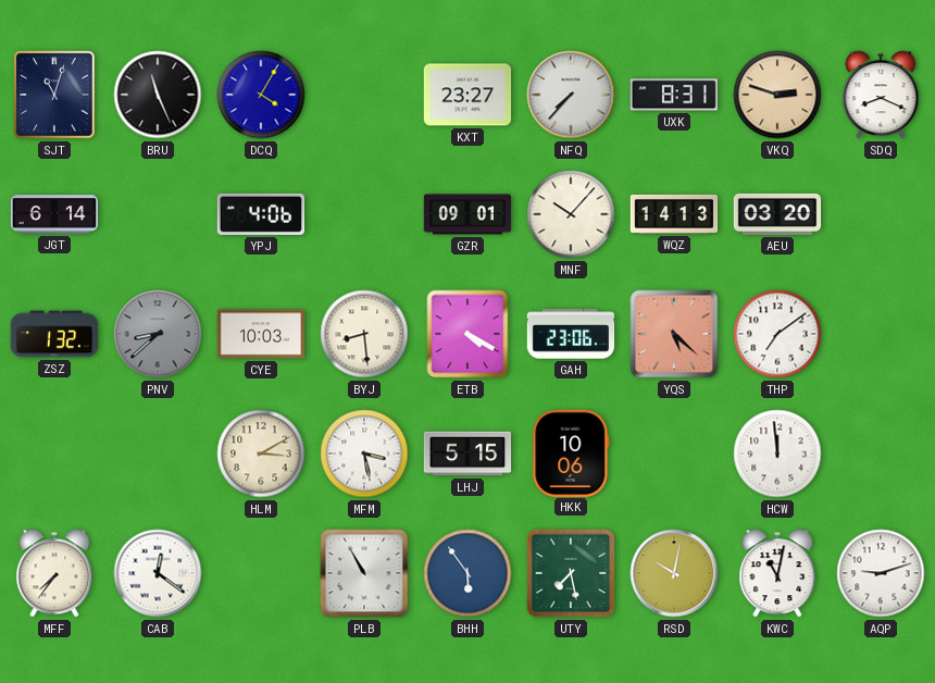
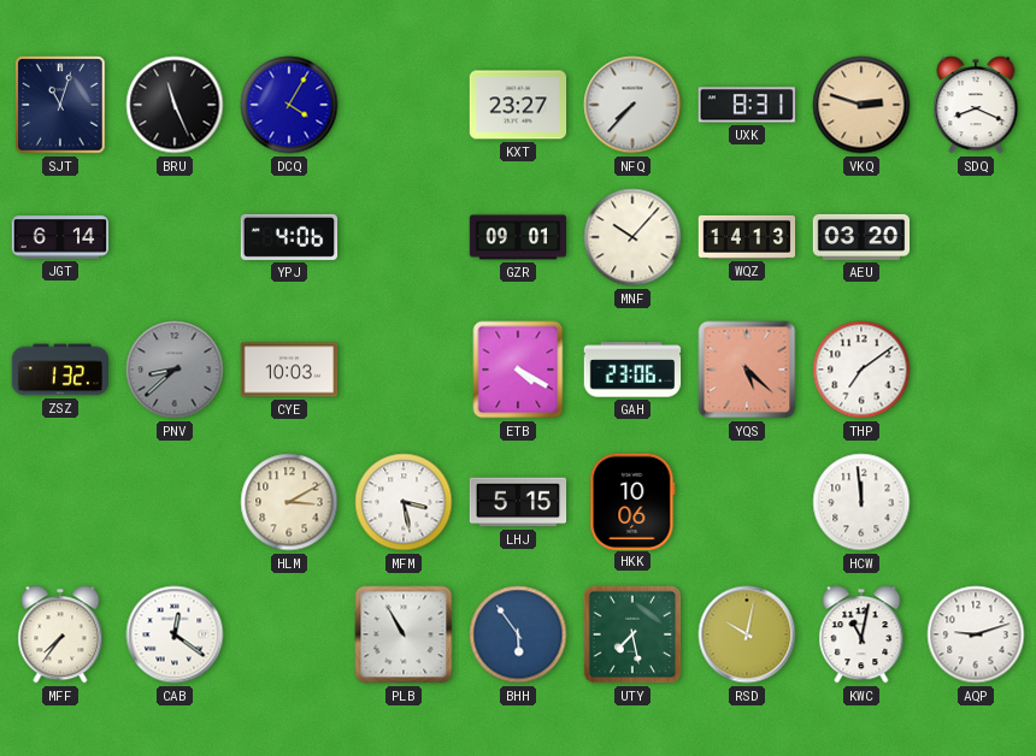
BYJ: 8:29 -> none
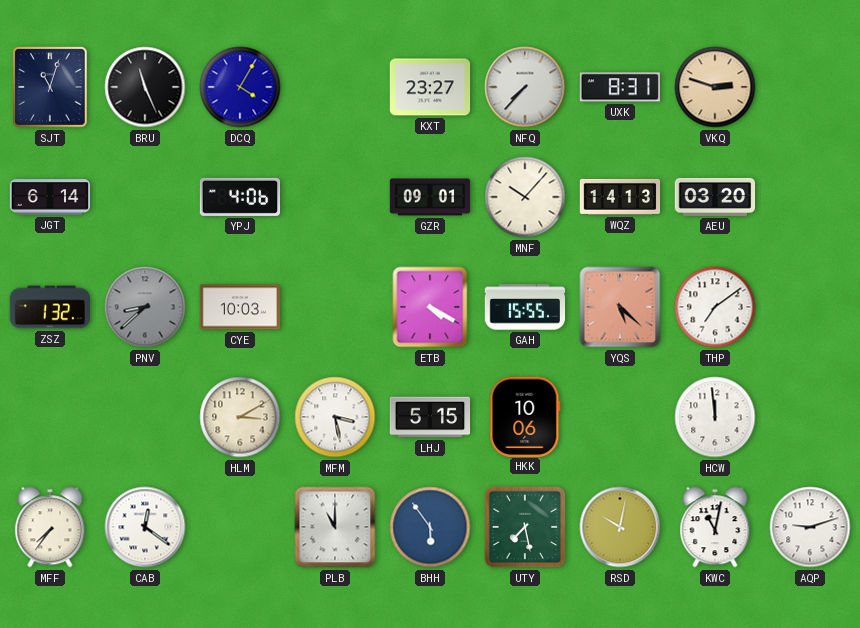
SDQ: 8:19 -> none
GAH: 23:06 -> 15:55
PLB: 10:55 -> 11:00
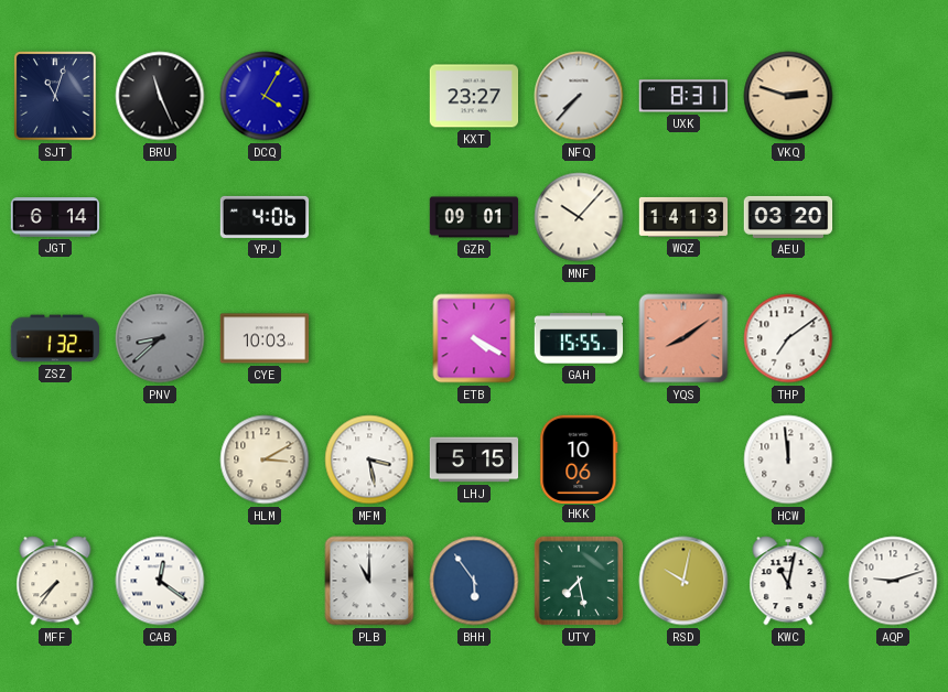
YQS: 5:22 -> 8:09
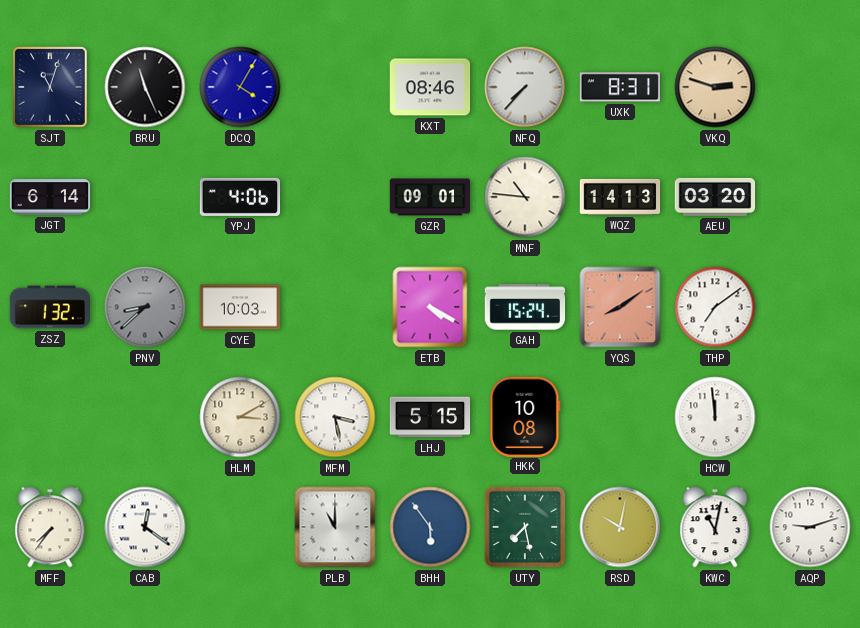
KXT: 23:27 -> 08:46
MNF: 10:07 -> 10:46
GAH: 15:55 -> 15:24
HKK: 10:06 -> 10:08
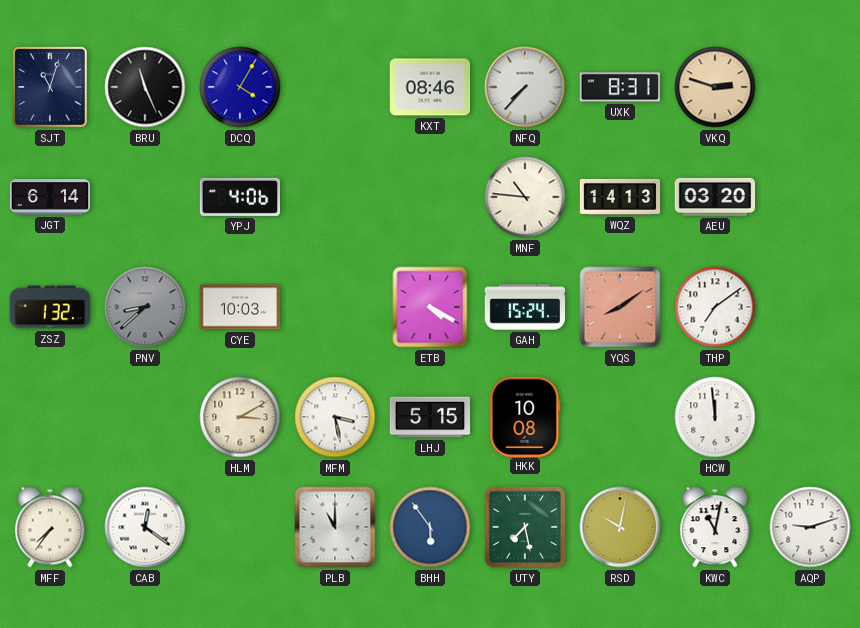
GZR: 09:01 -> none
